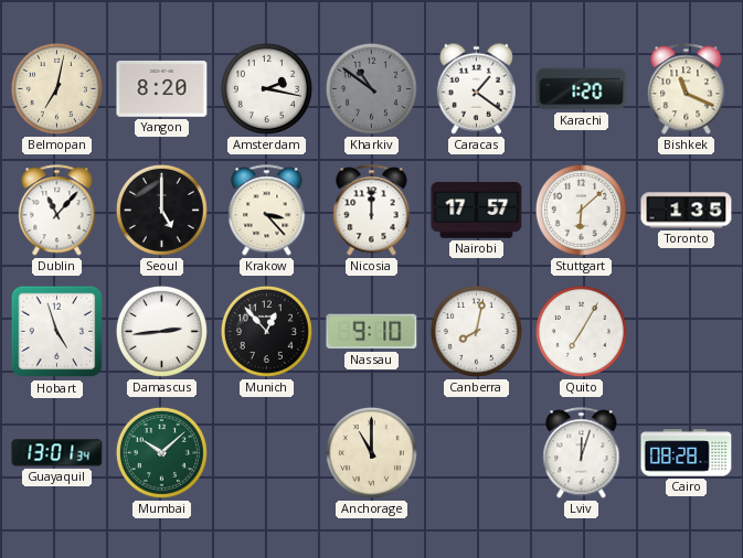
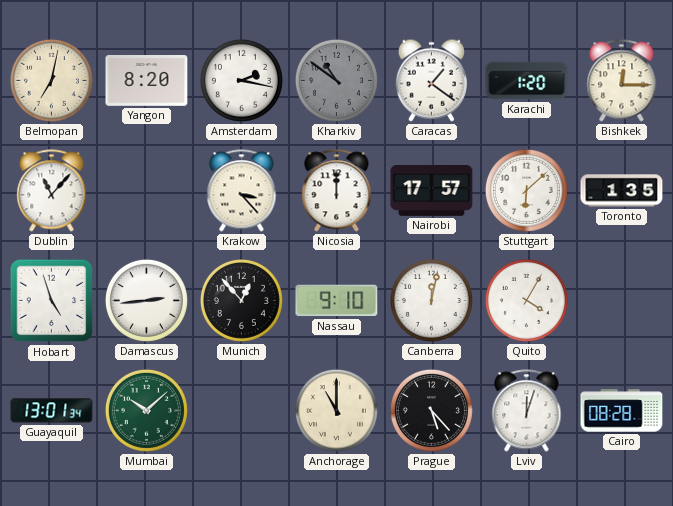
Bishkek: 11:19 -> 12:15
Seoul: 5:00 -> none
Canberra: 8:02 -> 12:02
Quito: 7:05 -> 4:05
Prague: none -> 5:23
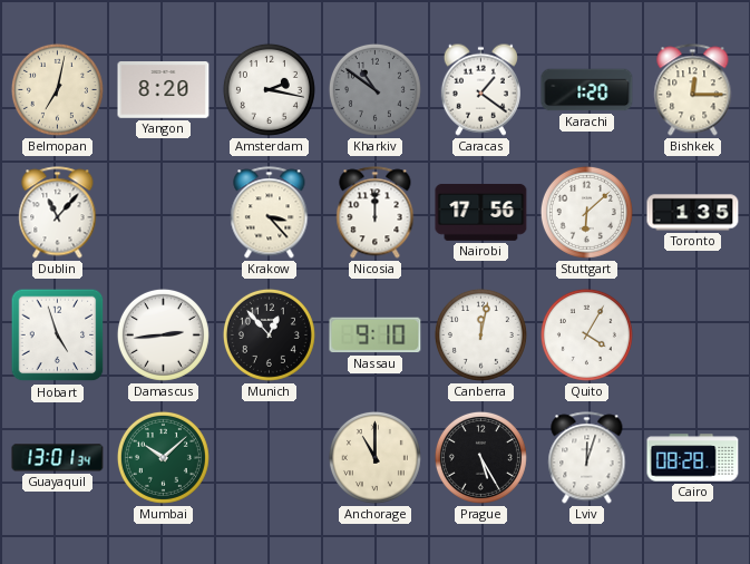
Nairobi: 17:57 -> 17:56
Prague: 5:23 -> 5:25
